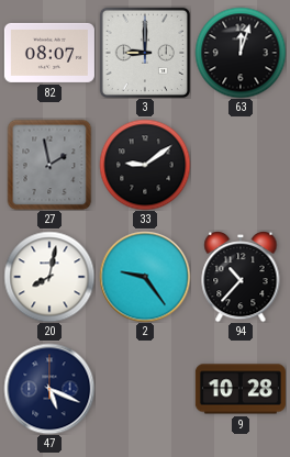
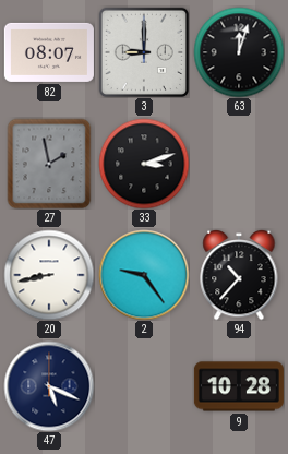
33: 9:09 -> 3:12
20: 8:02 -> 8:43
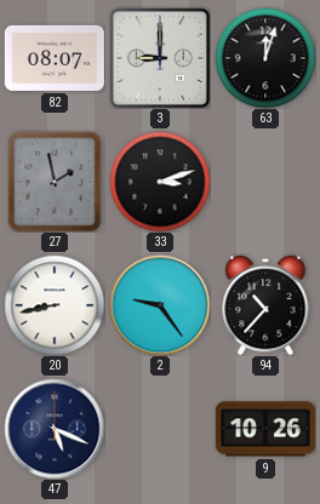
9: 10:28 -> 10:26
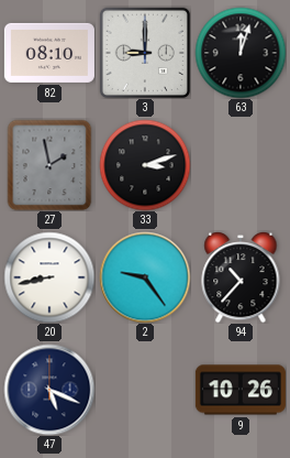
82: 08:07 -> 08:10
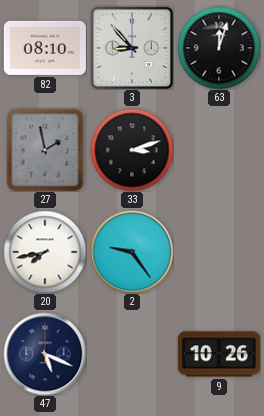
3: 9:00 -> 8:53
20: 8:43 -> 7:43
94: 10:37 -> none
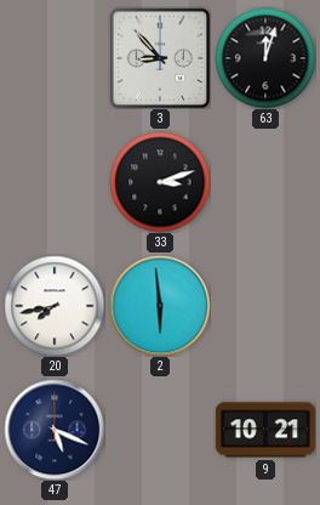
82: 08:10 -> none
27: 1:58 -> none
2: 9:24 -> 5:59
9: 10:26 -> 10:21
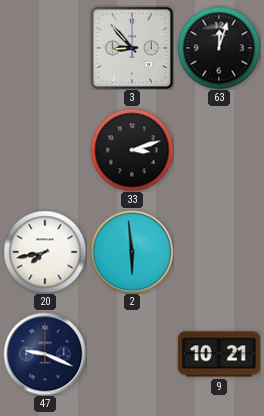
47: 5:19 -> 9:19
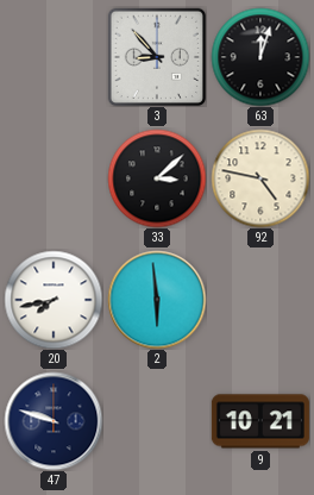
33: 3:12 -> 3:08
92: none -> 4:47
47: 9:19 -> 9:48
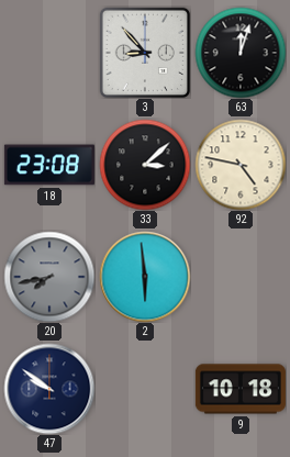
18: none -> 23:08
20 dial: white -> grey
47: 9:48 -> 9:51
9: 10:21 -> 10:18
